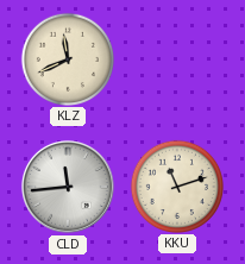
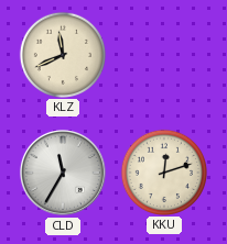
CLD: 11:44 -> 11:35
KKU: 11:12 -> 12:12
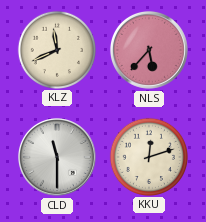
NLS: none -> 5:37
CLD: 11:35 -> 11:30
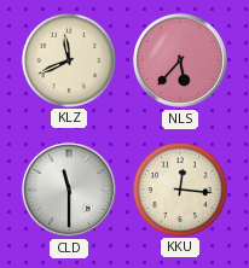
KKU: 12:12 -> 12:16
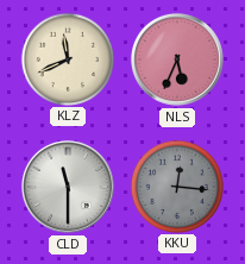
NLS: 5:37 -> 5:34
KKU dial: cream -> grey
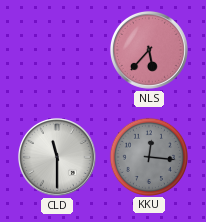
KLZ: 11:41 -> none
NLS: 5:34 -> 5:37
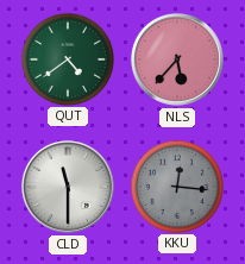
QUT: none -> 4:39
